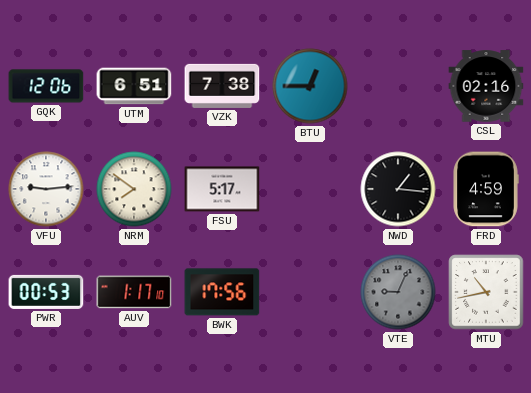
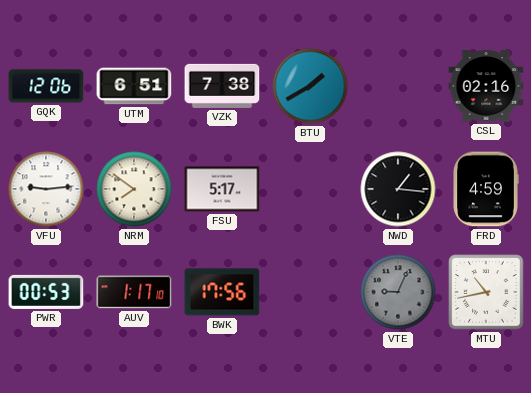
BTU: 12:45 -> 1:40
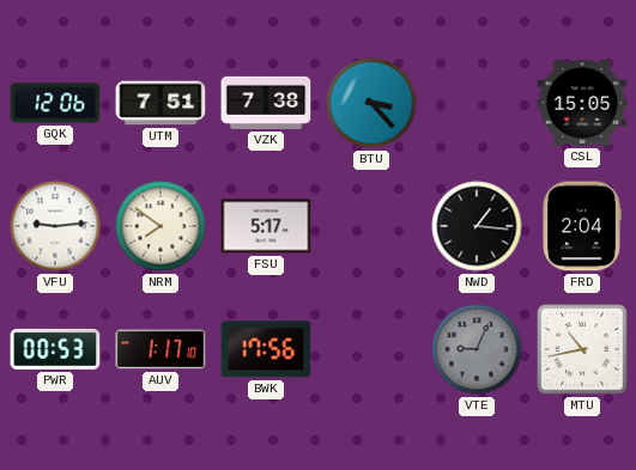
UTM: 6:51 -> 7:51
BTU: 1:40 -> 3:23
CSL: 02:16 -> 15:05
FRD: 4:59 -> 2:04
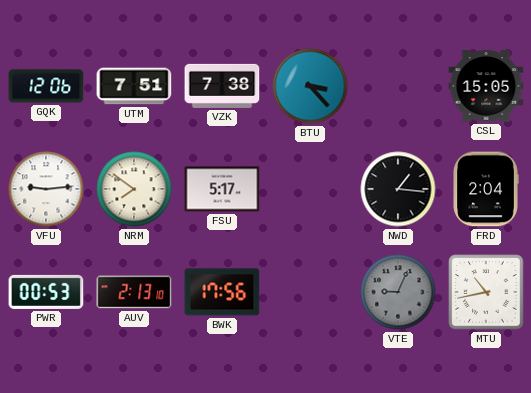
AUV: 1:17 -> 2:13
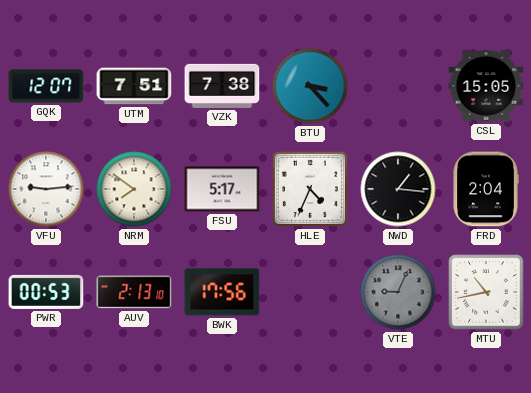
GQK: 12:06 -> 12:07
HLE: none -> 4:34
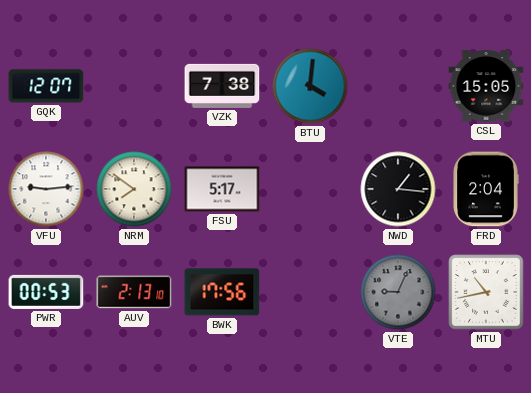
UTM: 7:51 -> none
BTU: 3:23 -> 4:01
HLE: 4:34 -> none
